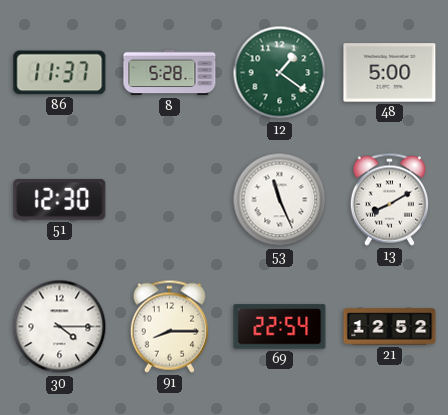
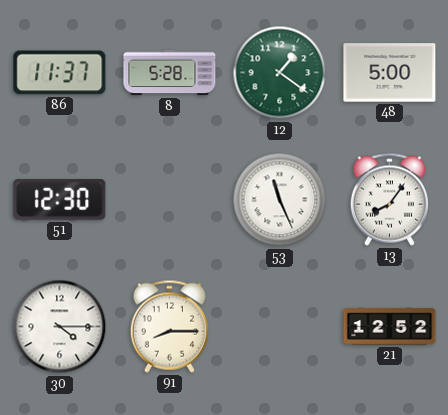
13: 8:10 -> 8:06
69: 22:54 -> none
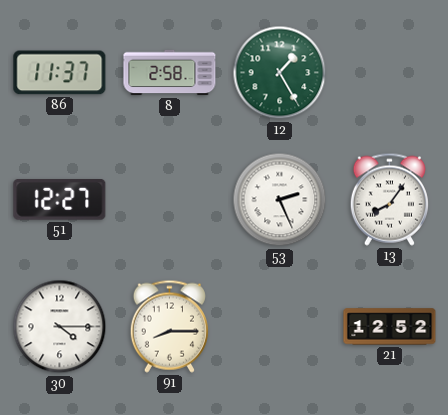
8: 5:28 -> 2:58
12: 1:21 -> 1:25
48: 5:00 -> none
51: 12:30 -> 12:27
53: 11:26 -> 2:26
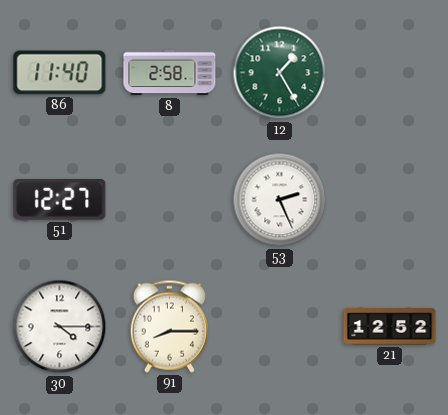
86: 11:37 -> 11:40
13: 8:06 -> none
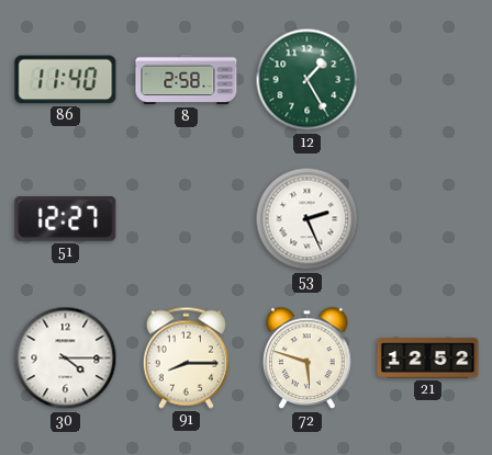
72: none -> 5:48
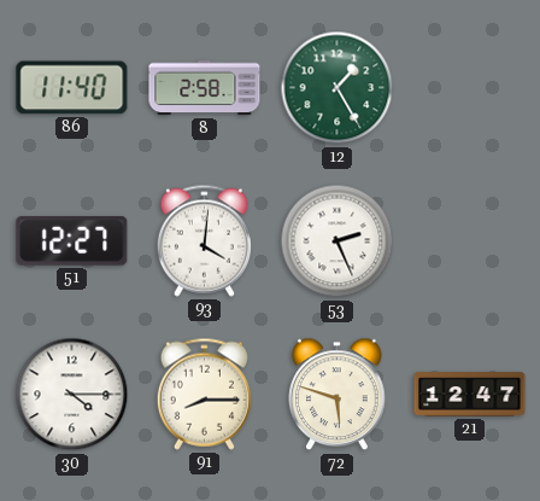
93: none -> 4:01
21: 12:52 -> 12:47
